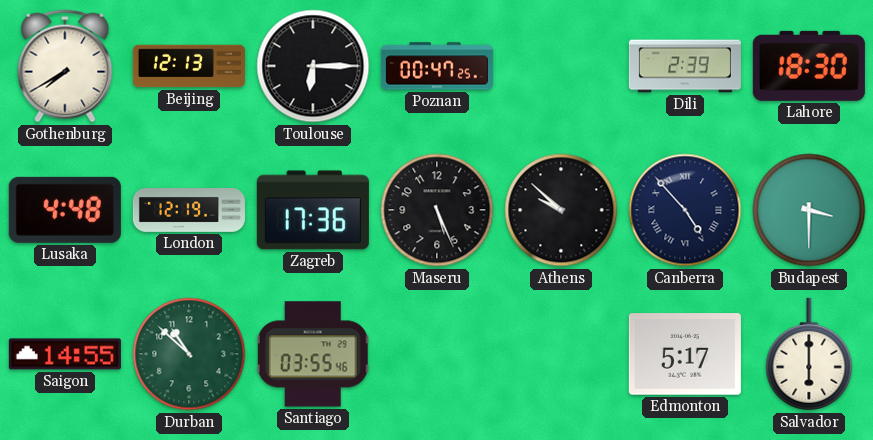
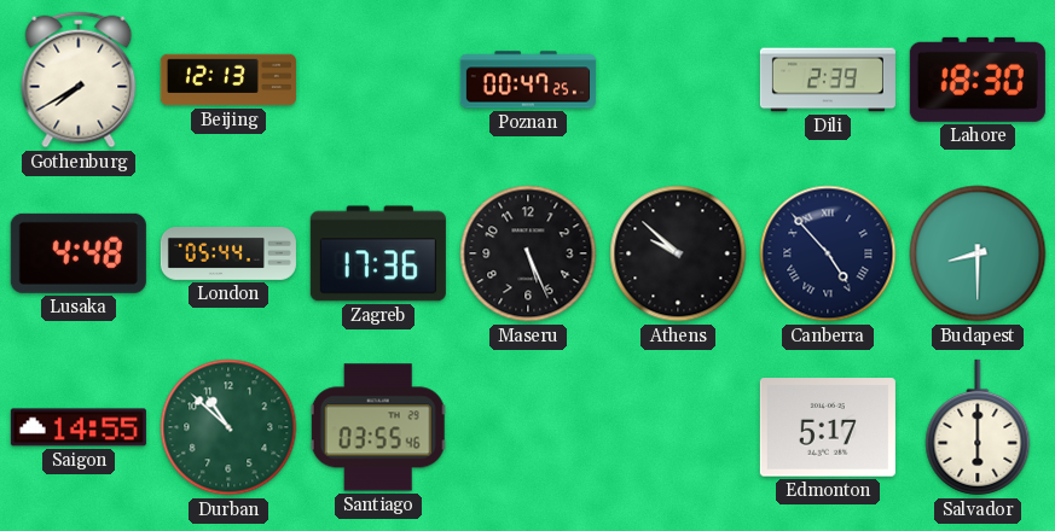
Toulouse: 6:15 -> none
London: 12:19 -> 05:44
Budapest: 3:30 -> 8:30
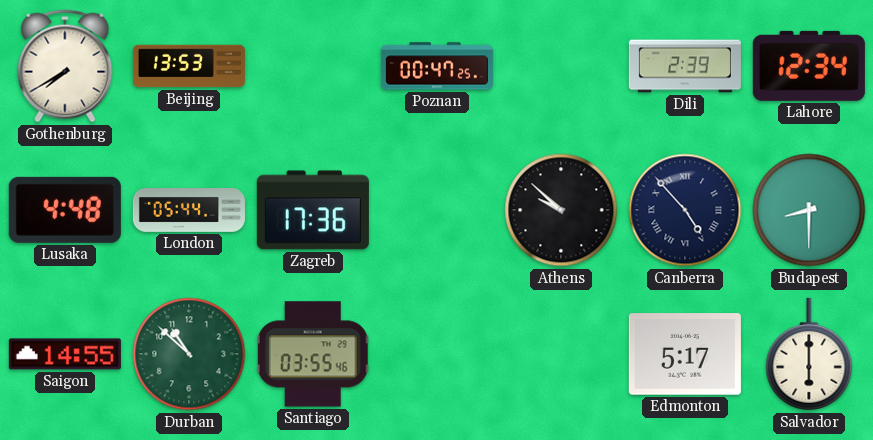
Beijing: 12:13 -> 13:53
Lahore: 18:30 -> 12:34
Maseru: 5:26 -> none
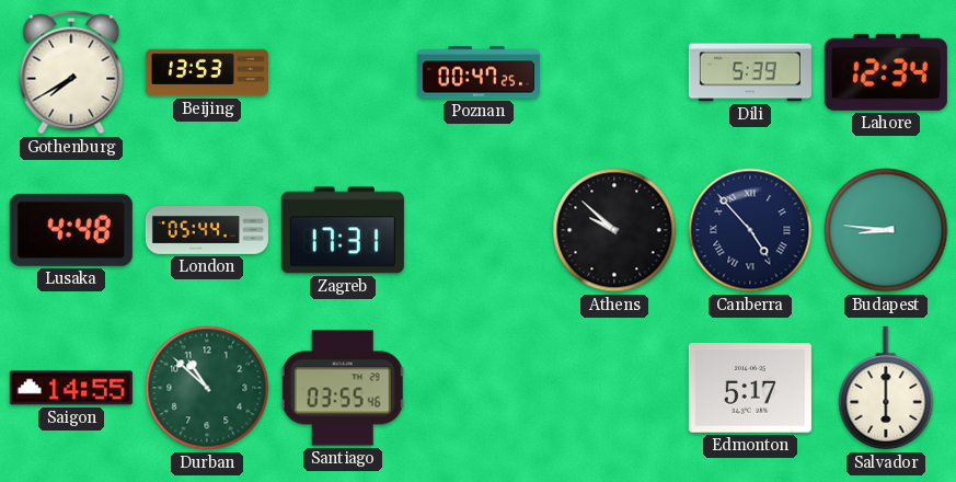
Dili: 2:39 -> 5:39
Zagreb: 17:36 -> 17:31
Budapest: 8:30 -> 8:46
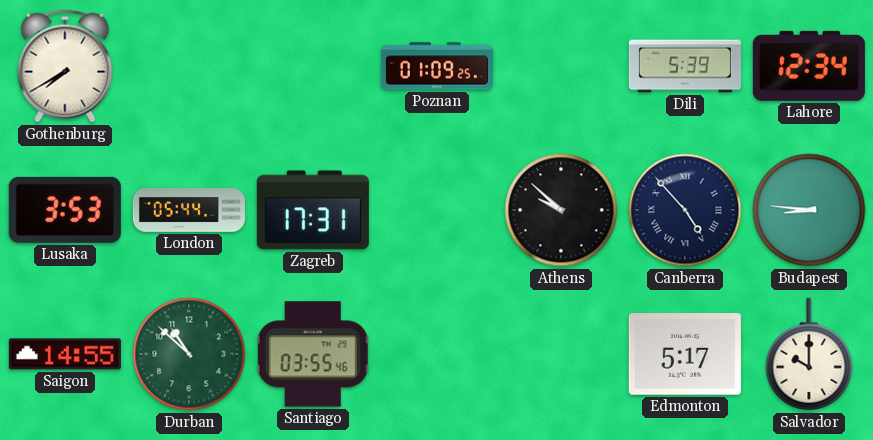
Beijing: 13:53 -> none
Poznan: 00:47 -> 01:09
Lusaka: 4:48 -> 3:53
Salvador: 6:00 -> 10:00
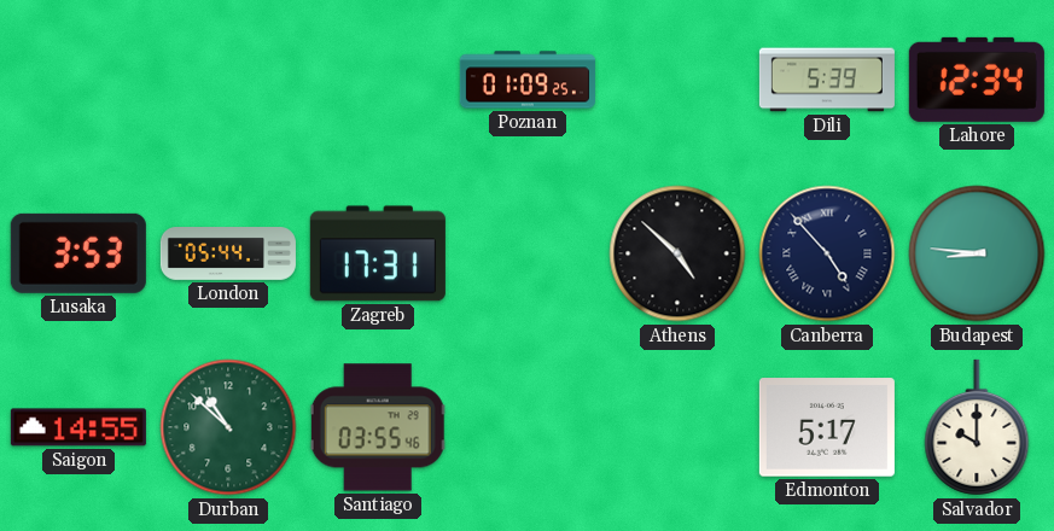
Gothenburg: 7:40 -> none
Athens: 9:52 -> 4:52
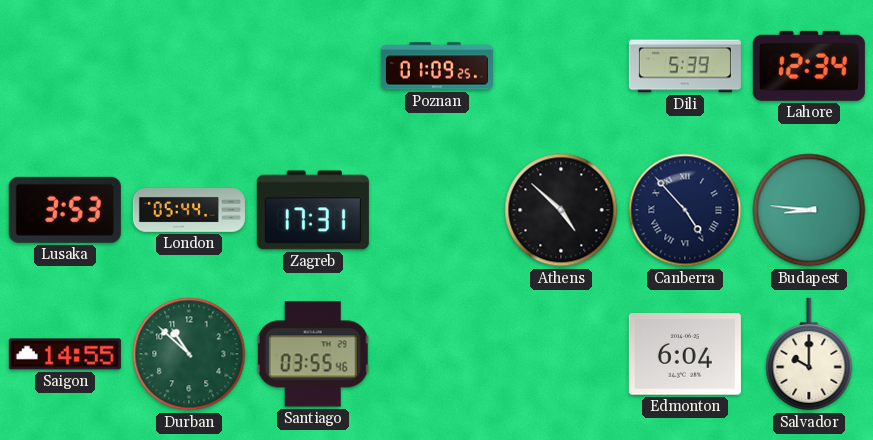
Edmonton: 5:17 -> 6:04
